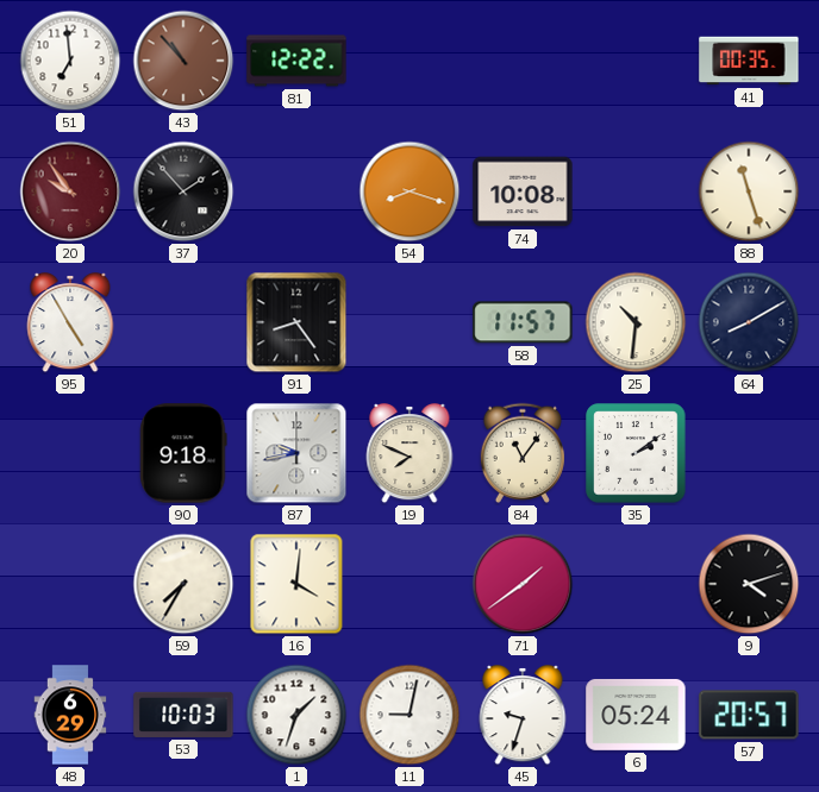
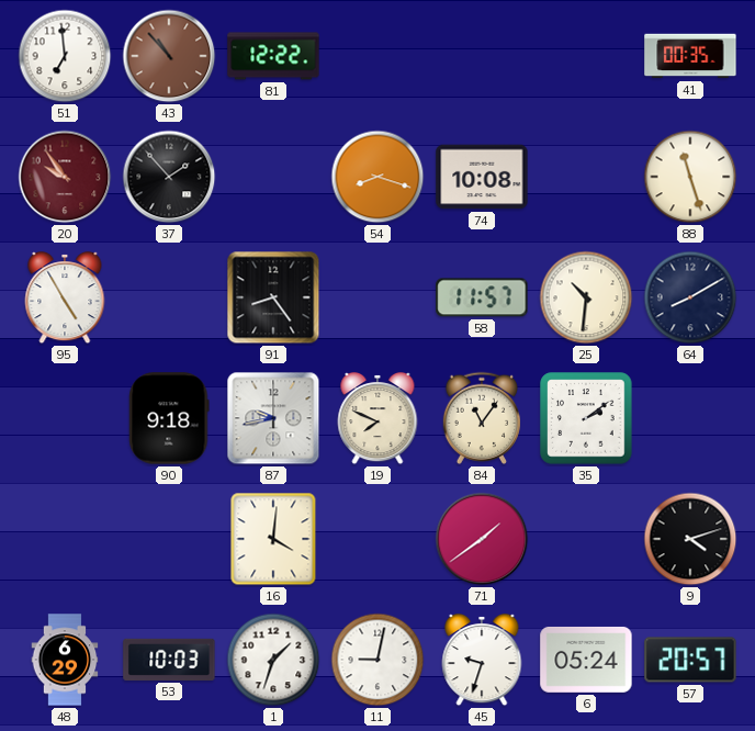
59: 7:35 -> none
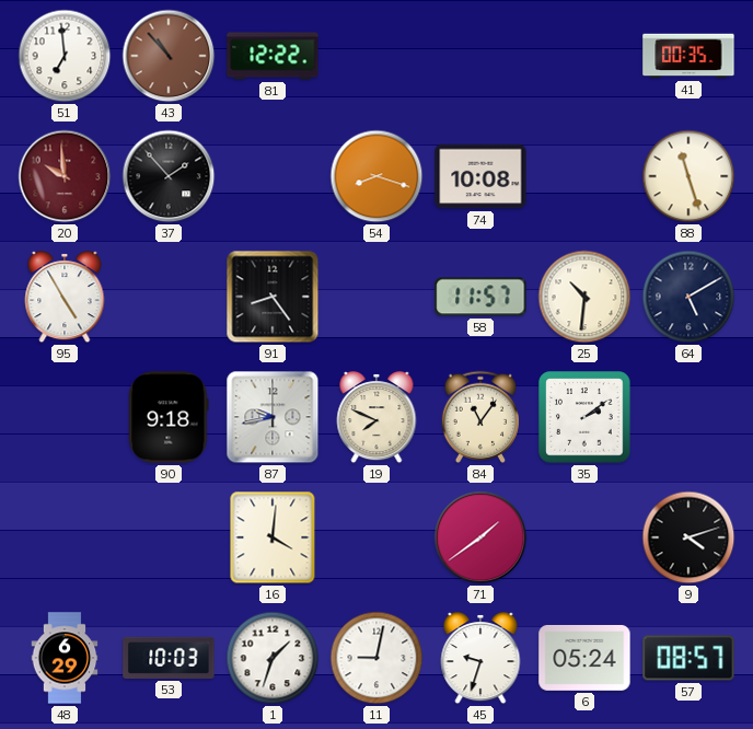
20: 9:54 -> 9:59
64: 8:10 -> 5:10
57: 20:57 -> 08:57
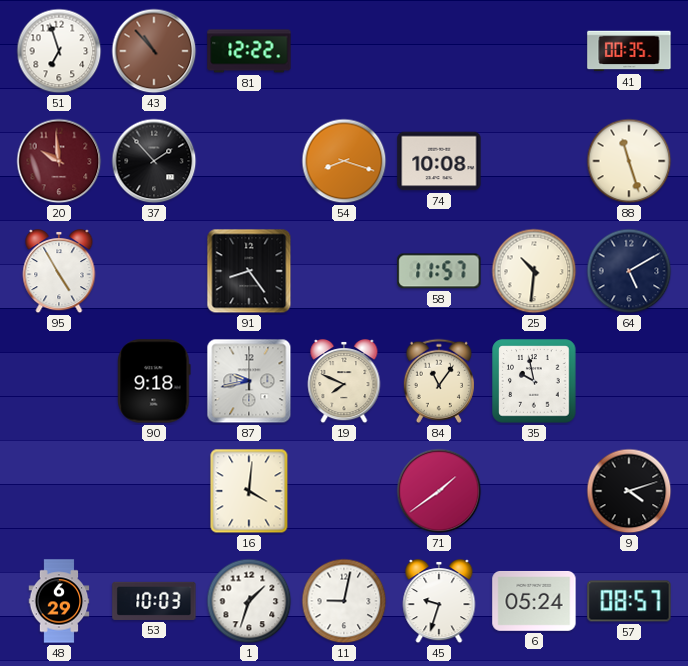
51: 6:59 -> 6:57
35: 2:09 -> 9:58
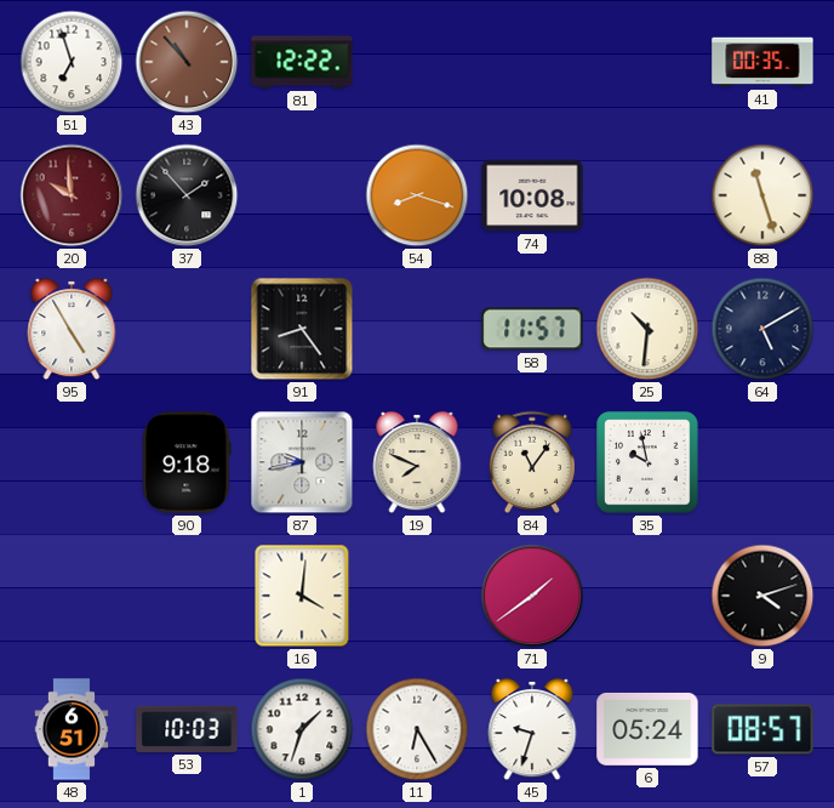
48: 6:29 -> 6:51
11: 9:02 -> 6:25
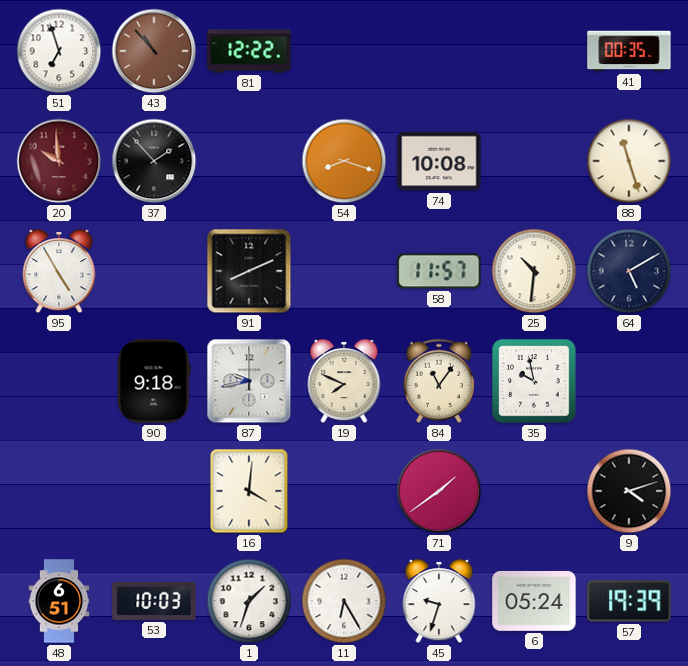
91: 8:24 -> 8:11
57: 08:57 -> 19:39
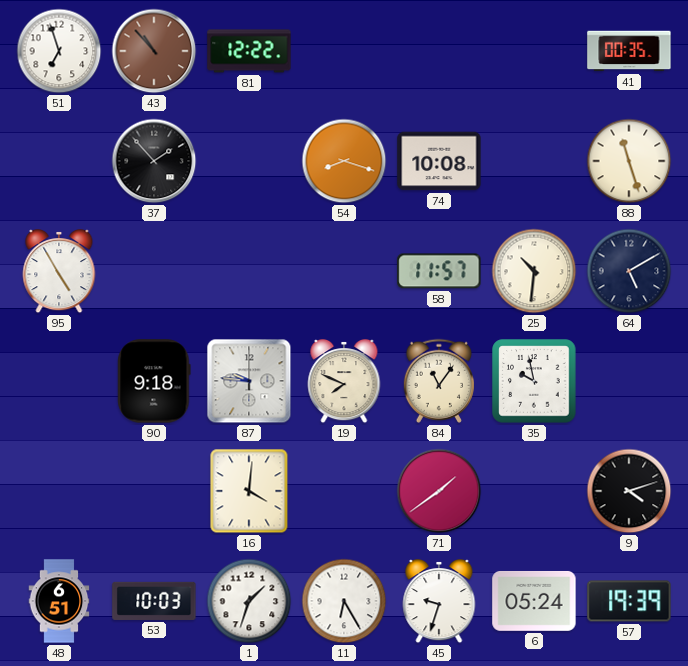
20: 9:59 -> none
91: 8:11 -> none
87: 9:43 -> 9:46
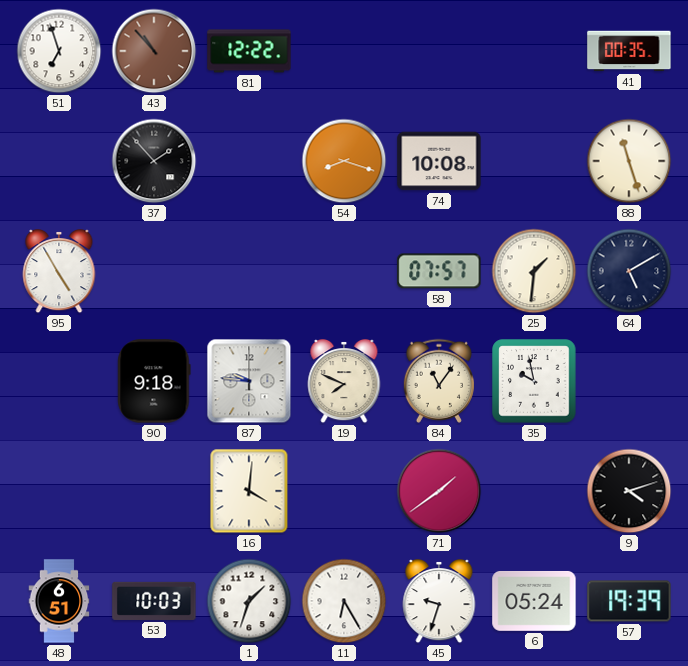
58: 11:57 -> 07:57
25: 10:31 -> 1:31
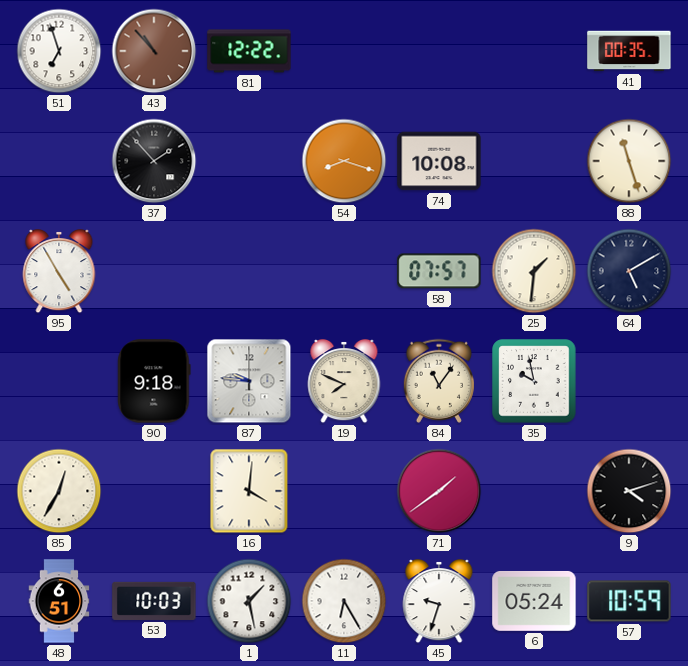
85: none -> 12:35
1: 1:33 -> 1:28
57: 19:39 -> 10:59
